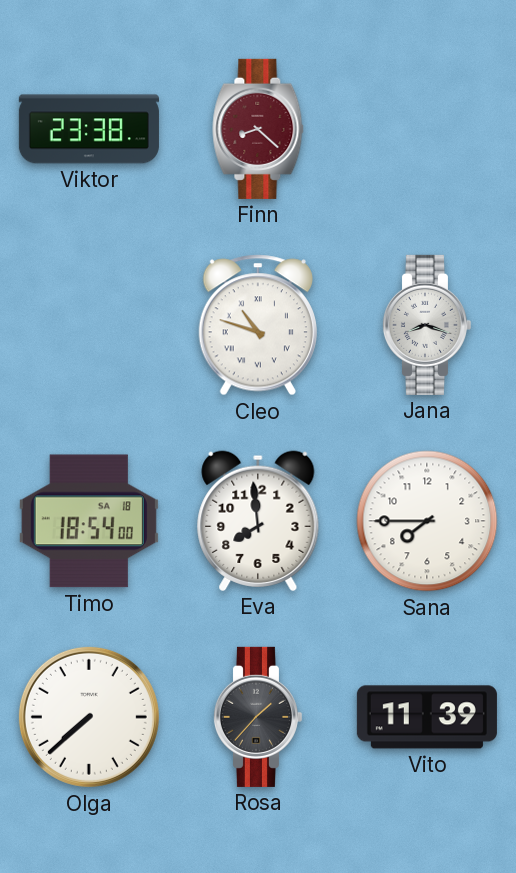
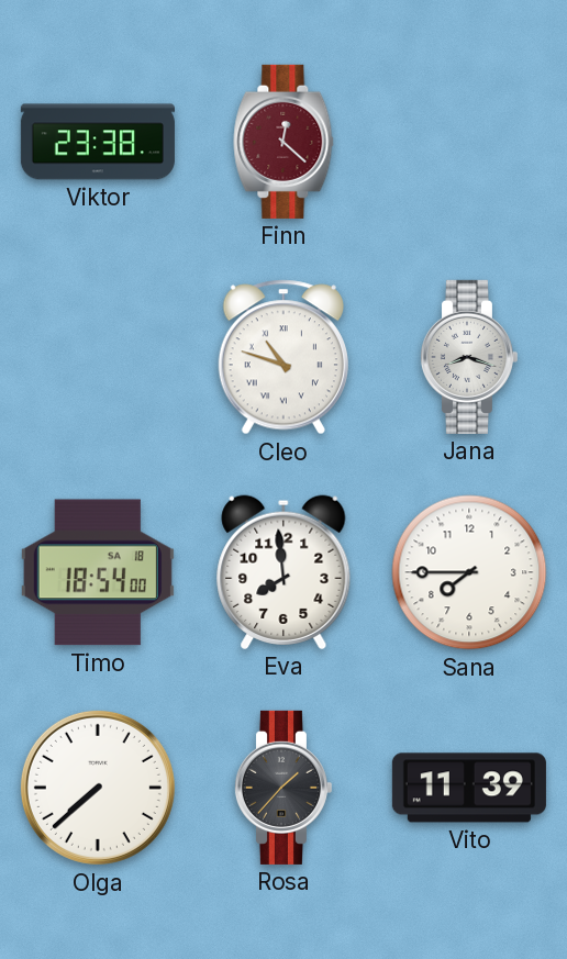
Finn: 8:22 -> 12:22
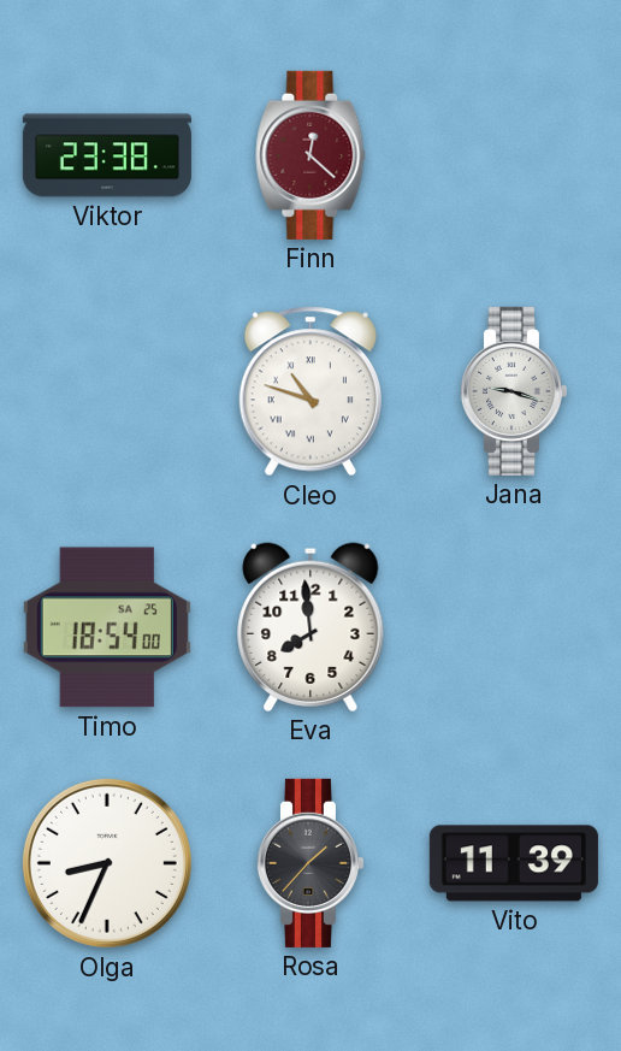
Jana: 8:18 -> 9:18
Timo date: SA 18 -> SA 25
Sana: 7:45 -> none
Olga: 7:38 -> 8:34
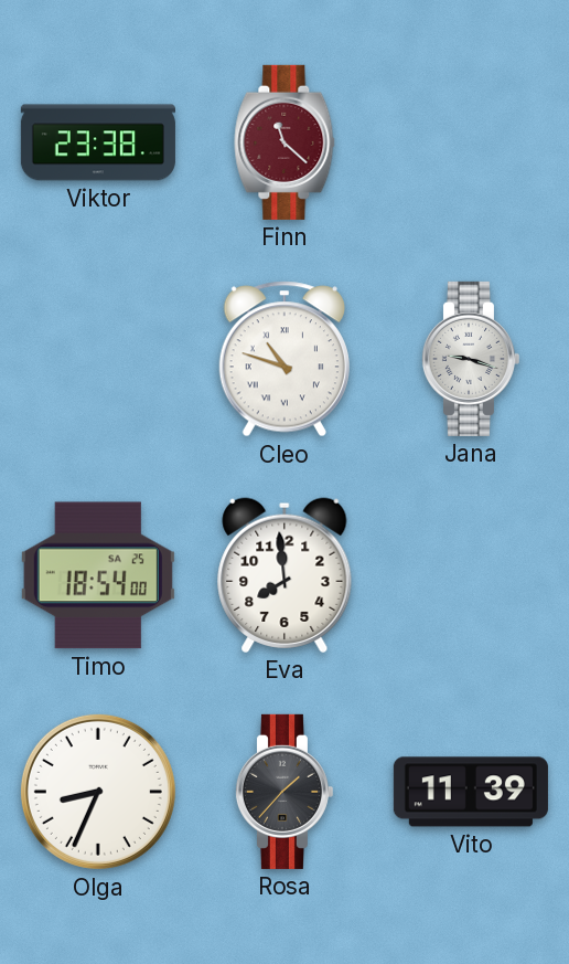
Finn: 12:22 -> 11:22
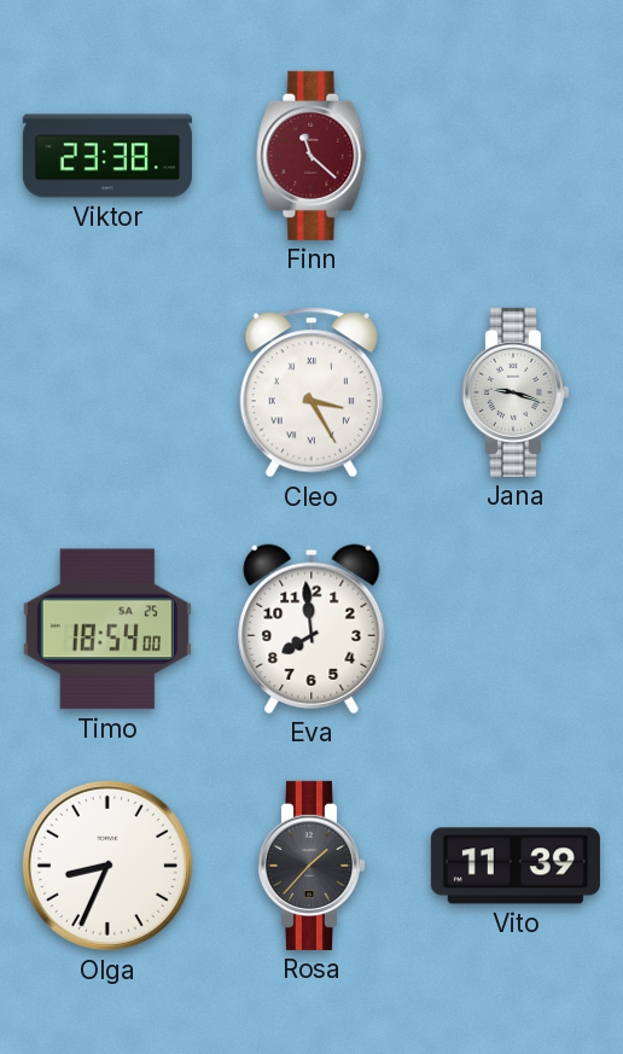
Cleo: 10:48 -> 3:25
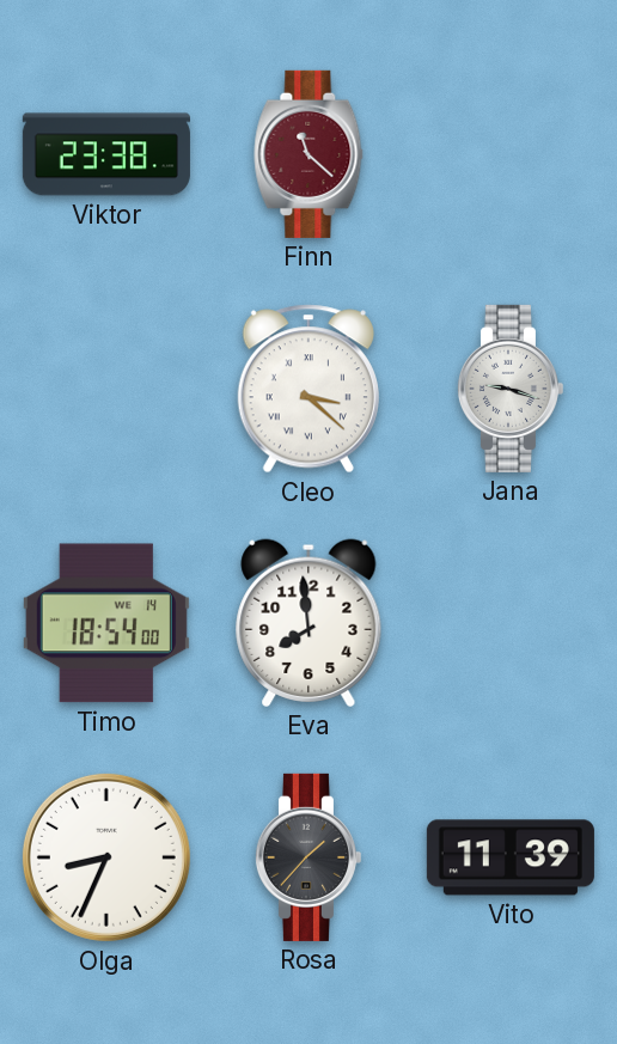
Cleo: 3:25 -> 3:22
Timo date: SA 25 -> WE 14
